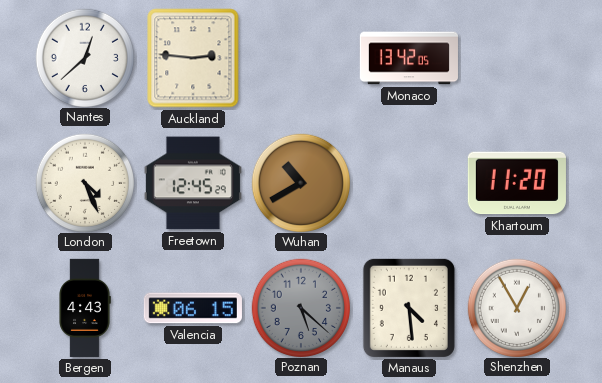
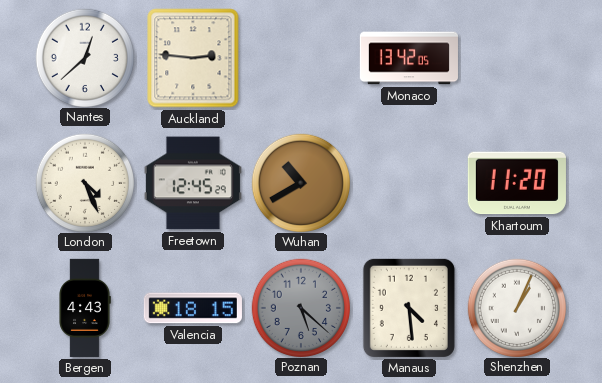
Valencia: 06:15 -> 18:15
Shenzhen: 12:55 -> 1:04
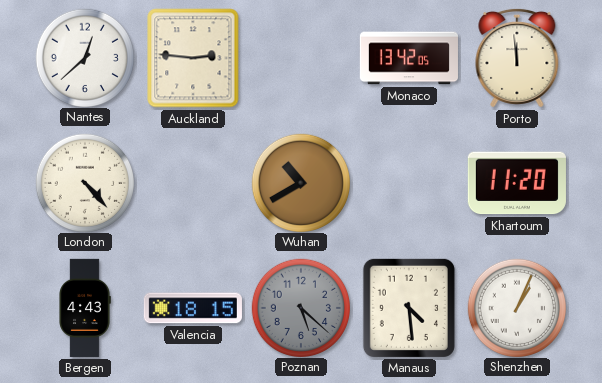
Porto: none -> 11:59
London: 4:26 -> 4:23
Freetown: 12:45 -> none
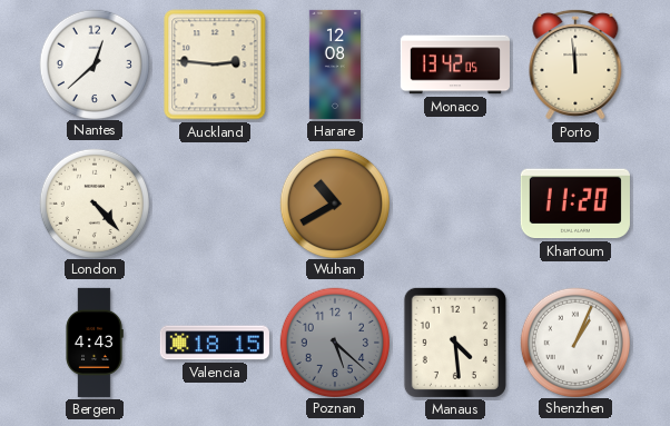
Harare: none -> 12:08
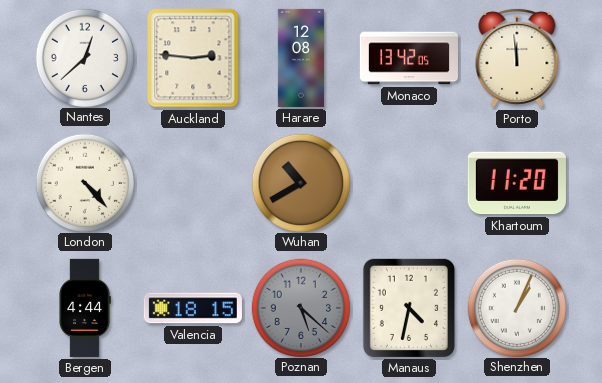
Bergen: 4:43 -> 4:44
Manaus: 4:29 -> 4:32
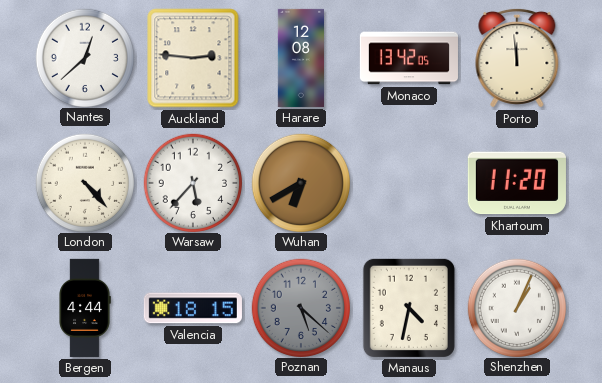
Warsaw: none -> 5:37
Wuhan: 10:40 -> 6:40
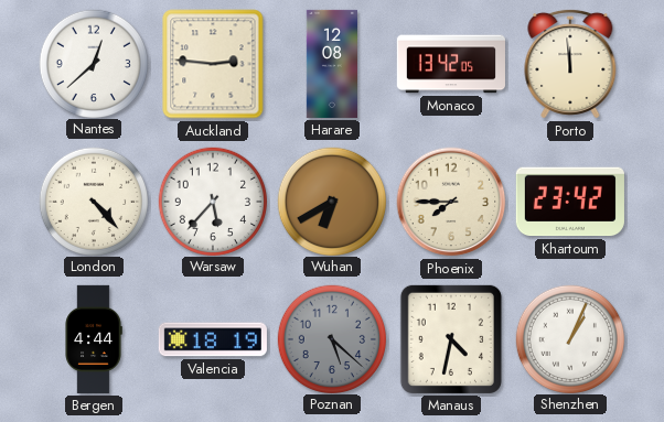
Phoenix: none -> 7:45
Khartoum: 11:20 -> 23:42
Valencia: 18:15 -> 18:19
